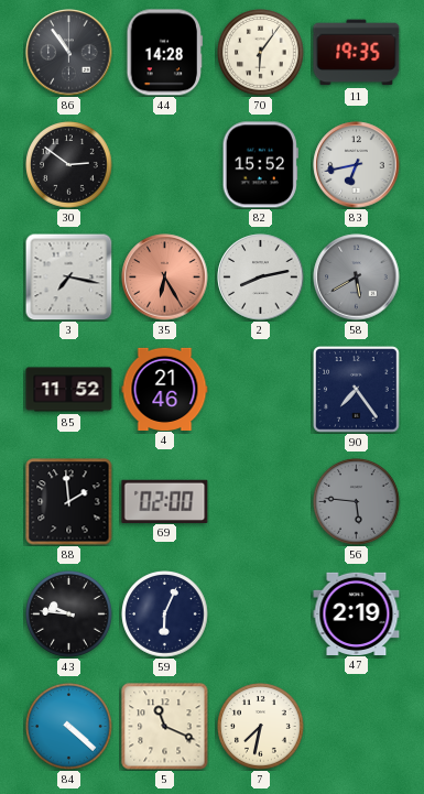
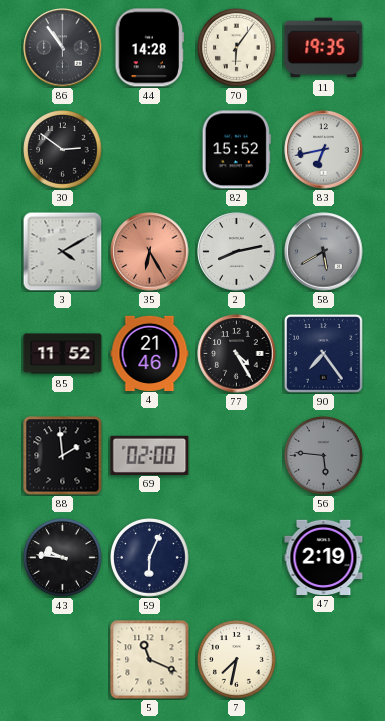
3: 7:17 -> 4:10
77: none -> 4:25
84: 4:22 -> none
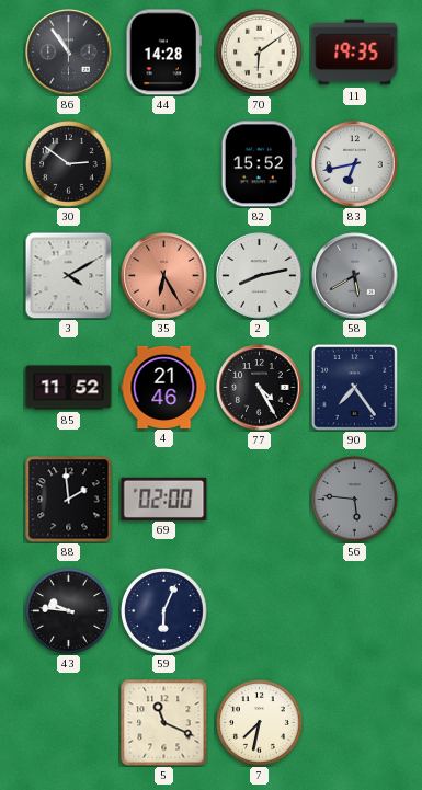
70: 6:06 -> 6:09
47: 2:19 -> none
